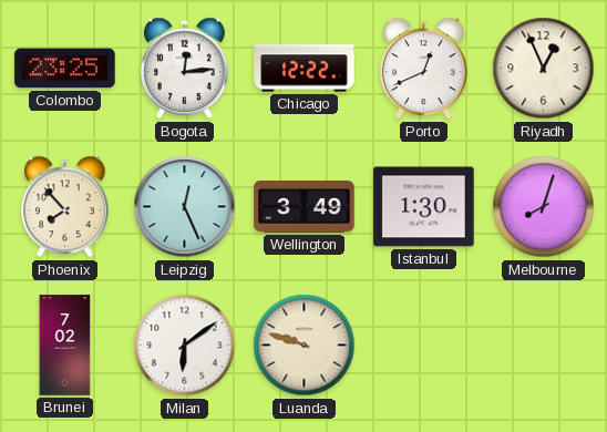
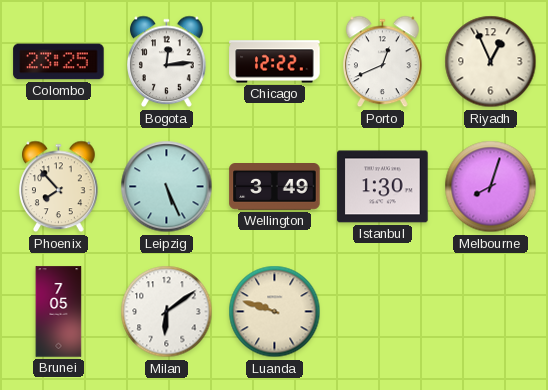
Leipzig: 12:26 -> 5:26
Brunei: 7:02 -> 7:05
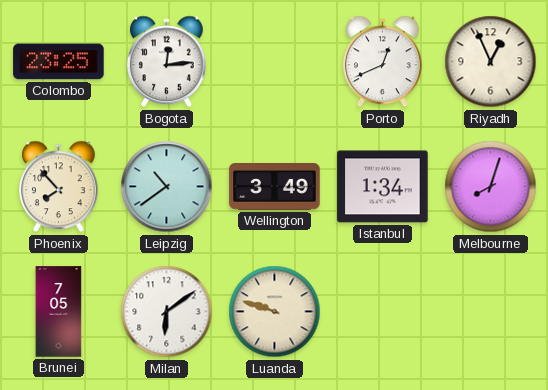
Chicago: 12:22 -> none
Leipzig: 5:26 -> 10:39
Istanbul: 1:30 -> 1:34
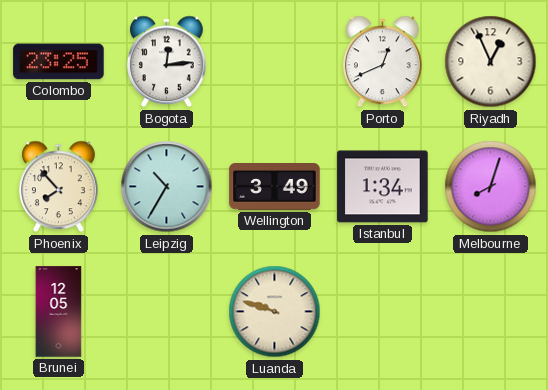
Leipzig: 10:39 -> 10:35
Brunei: 7:05 -> 12:05
Milan: 6:09 -> none
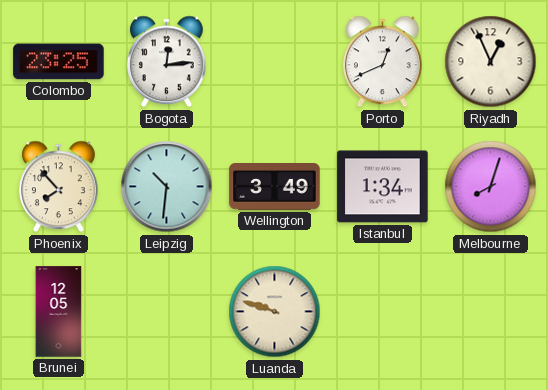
Leipzig: 10:35 -> 10:31
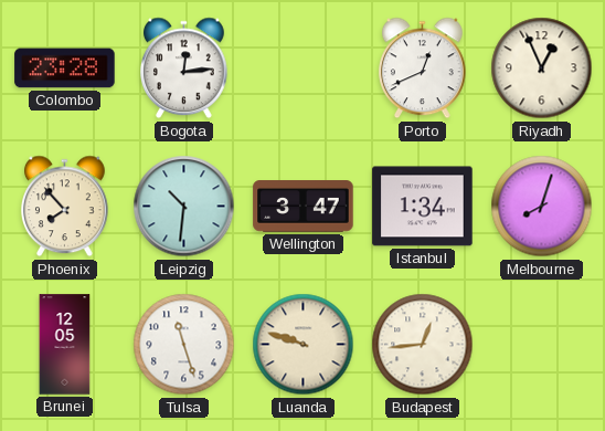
Colombo: 23:25 -> 23:28
Wellington: 3:49 -> 3:47
Tulsa: none -> 11:27
Budapest: none -> 12:44
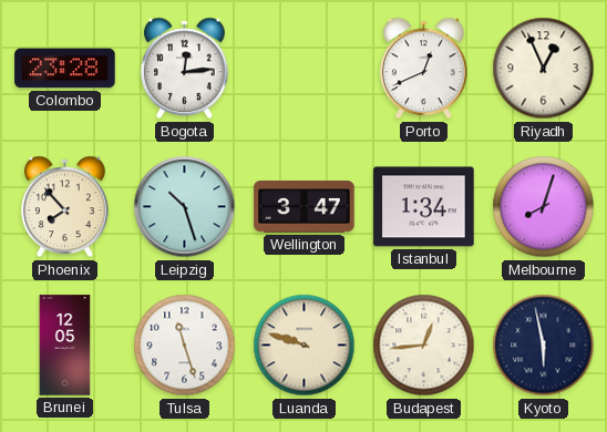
Leipzig: 10:31 -> 10:27
Kyoto: none -> 5:58
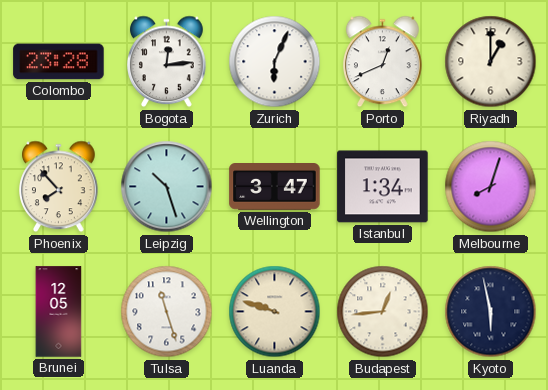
Zurich: none -> 6:04
Riyadh: 12:56 -> 1:00
